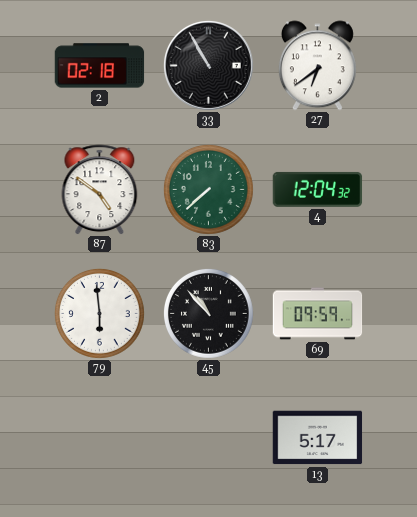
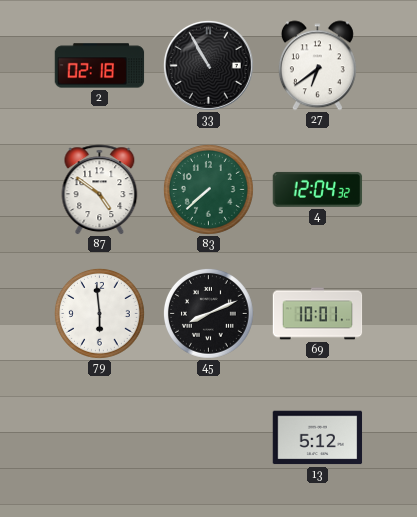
45: 10:53 -> 8:11
69: 09:59 -> 10:01
13: 5:17 -> 5:12
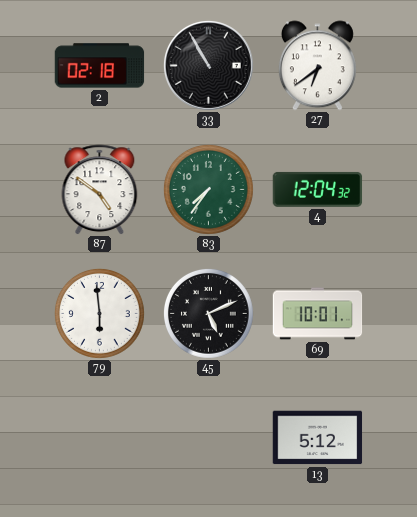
83: 7:38 -> 7:36
45: 8:11 -> 5:11
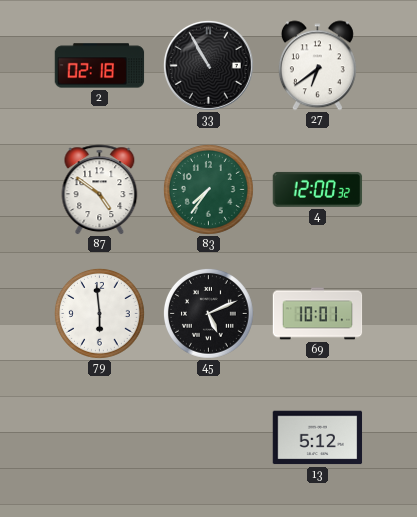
4: 12:04 -> 12:00
